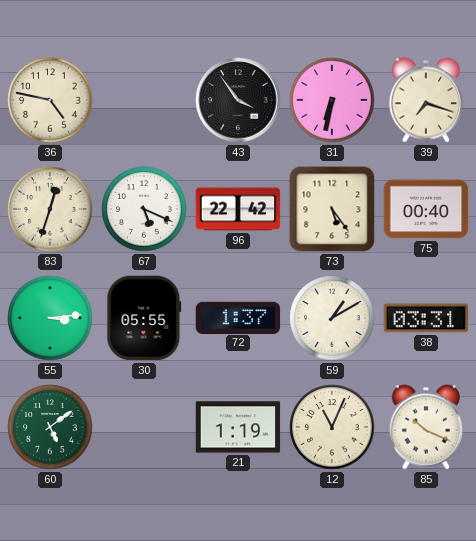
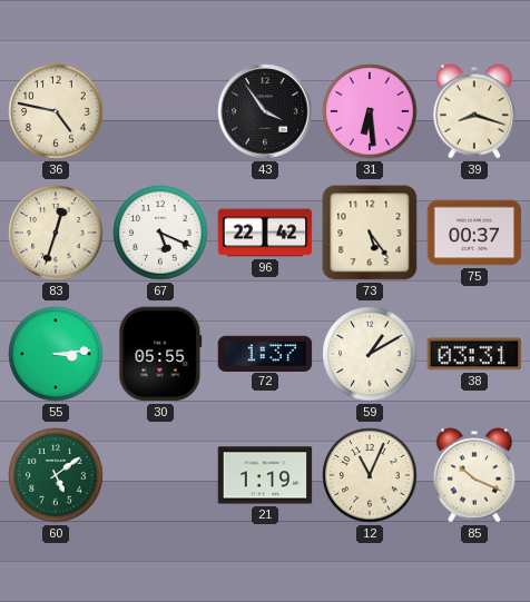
31: 6:32 -> 6:29
39: 7:18 -> 8:18
75: 00:40 -> 00:37
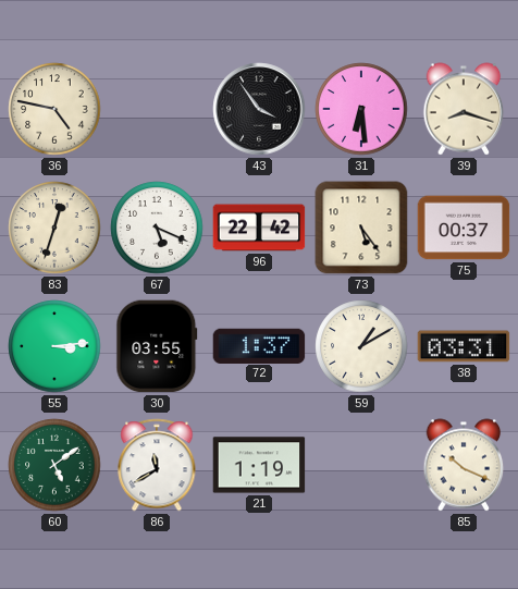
30: 05:55 -> 03:55
86: none -> 11:40
12: 11:04 -> none
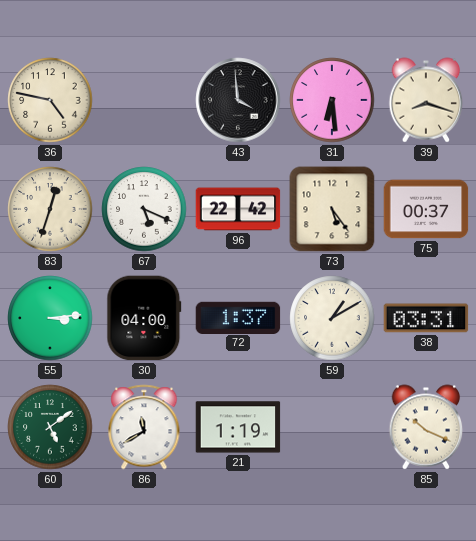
43: 3:54 -> 3:59
30: 03:55 -> 04:00
